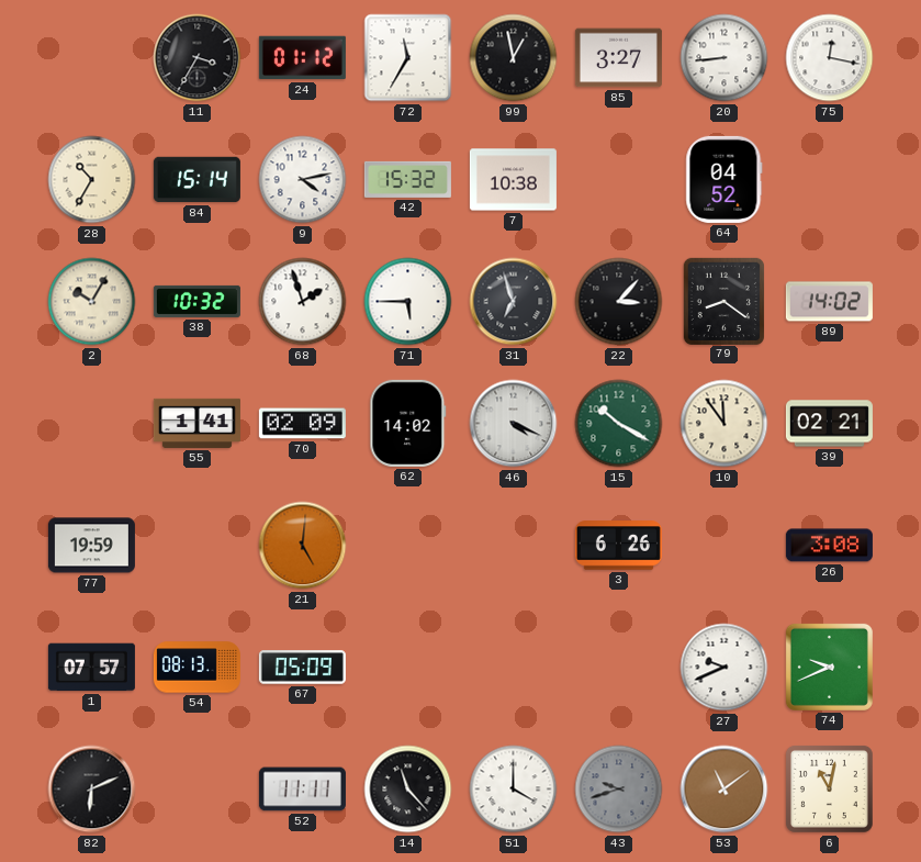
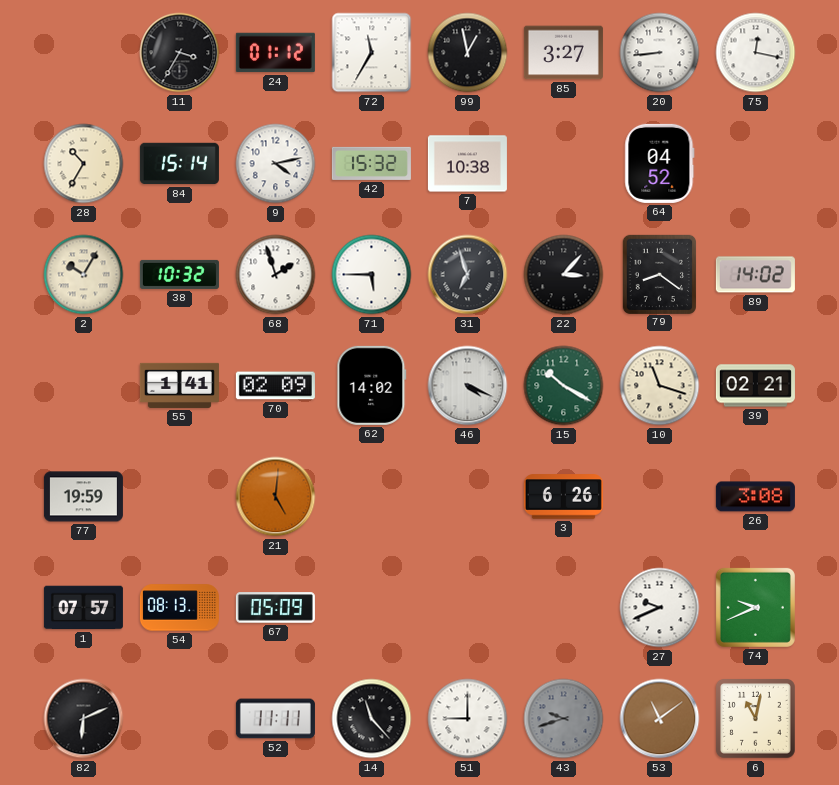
10: 11:54 -> 11:18
51: 4:00 -> 9:00
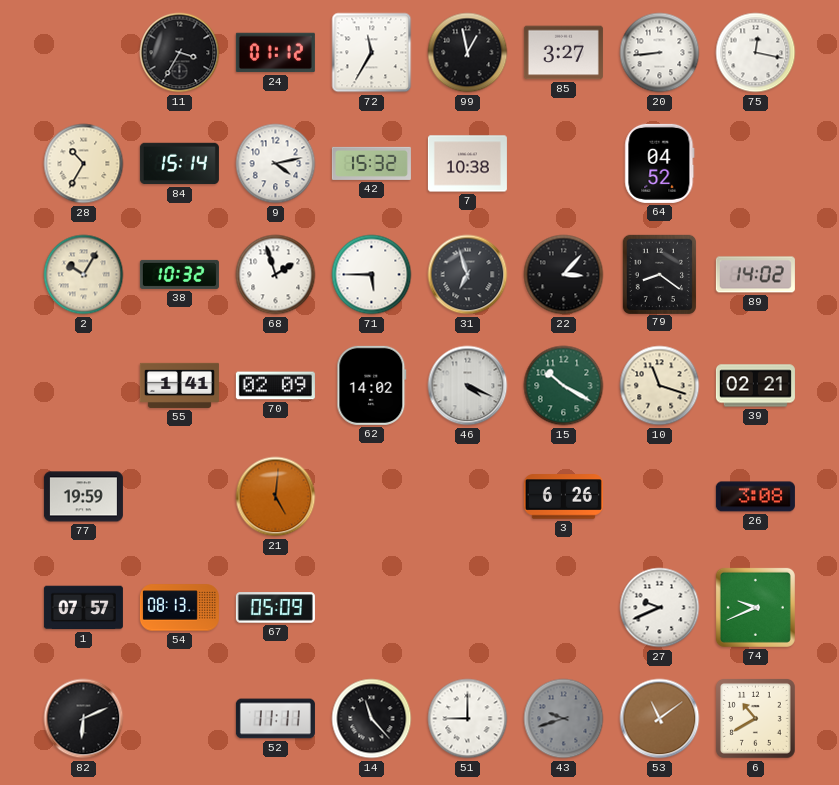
6: 11:02 -> 10:40
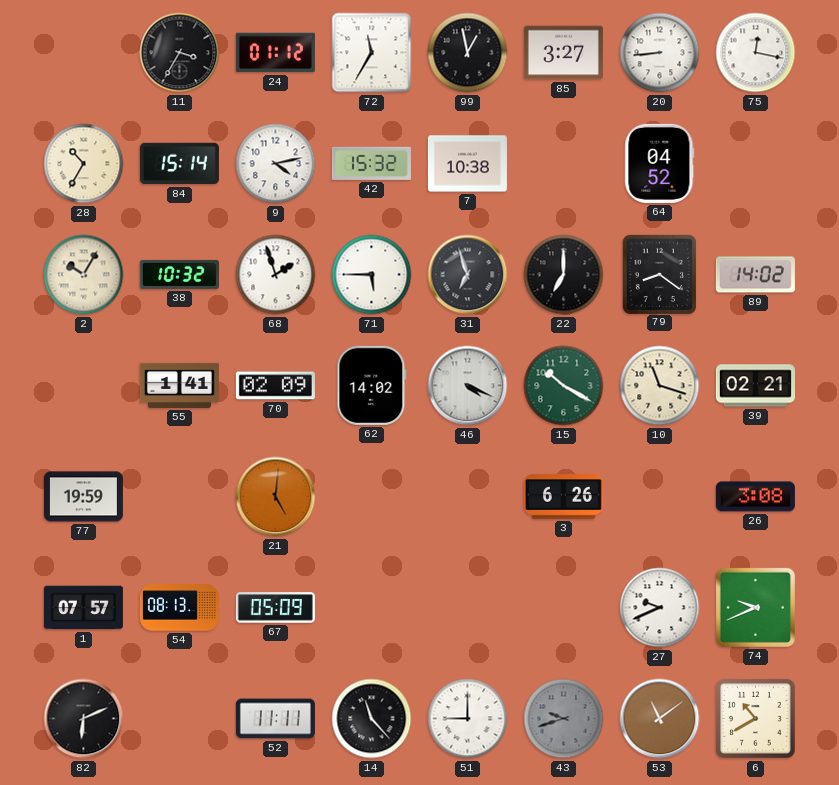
22: 3:07 -> 7:00
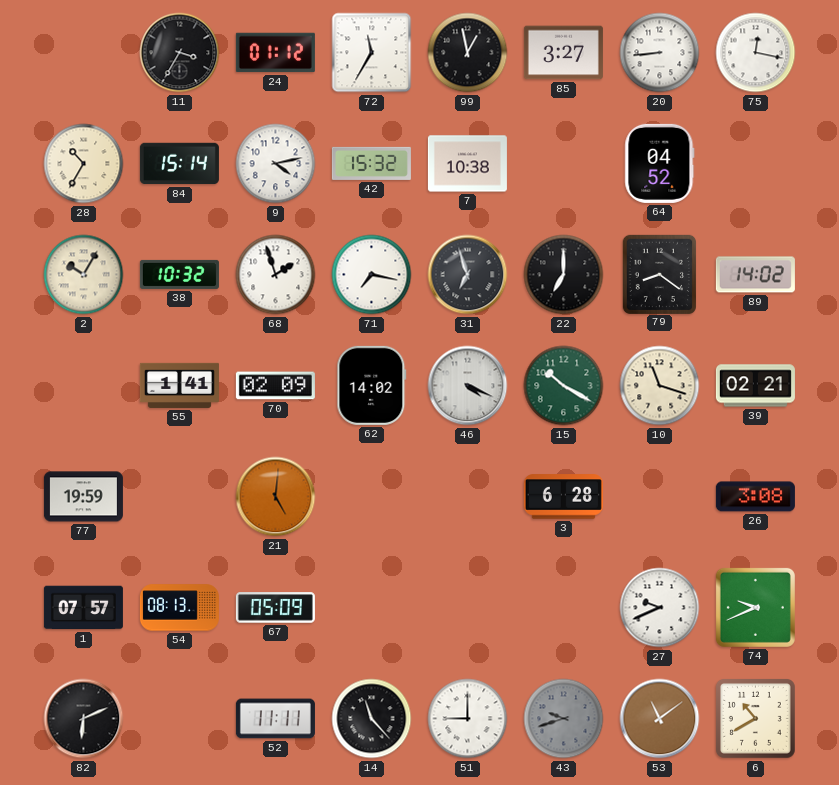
71: 5:45 -> 7:17
3: 6:26 -> 6:28
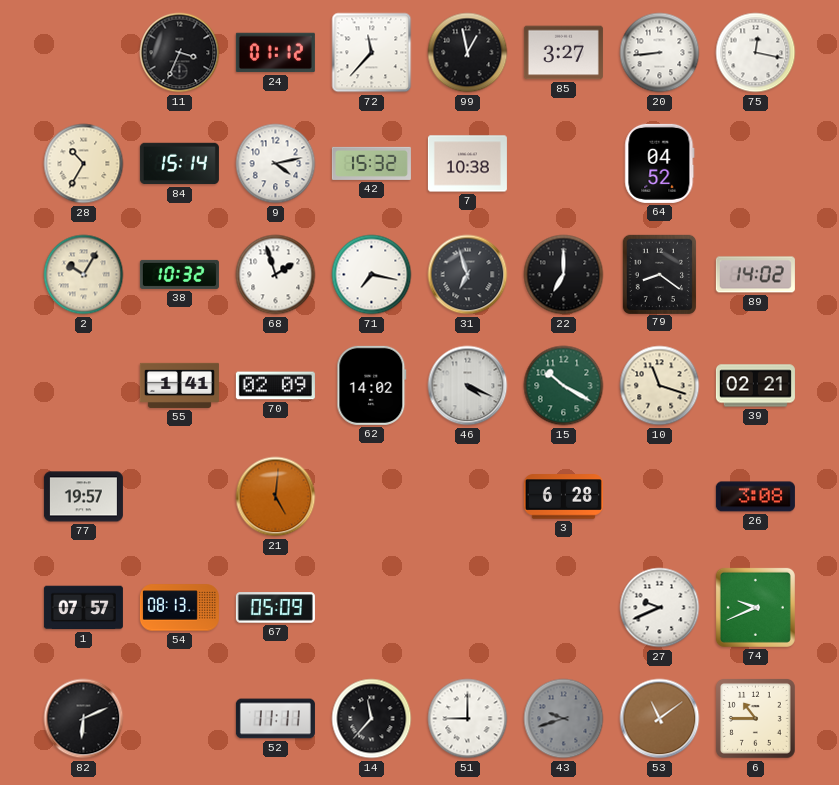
11: 3:35 -> 3:34
72: 11:35 -> 11:37
77: 19:59 -> 19:57
14: 11:23 -> 11:37
6: 10:40 -> 10:45
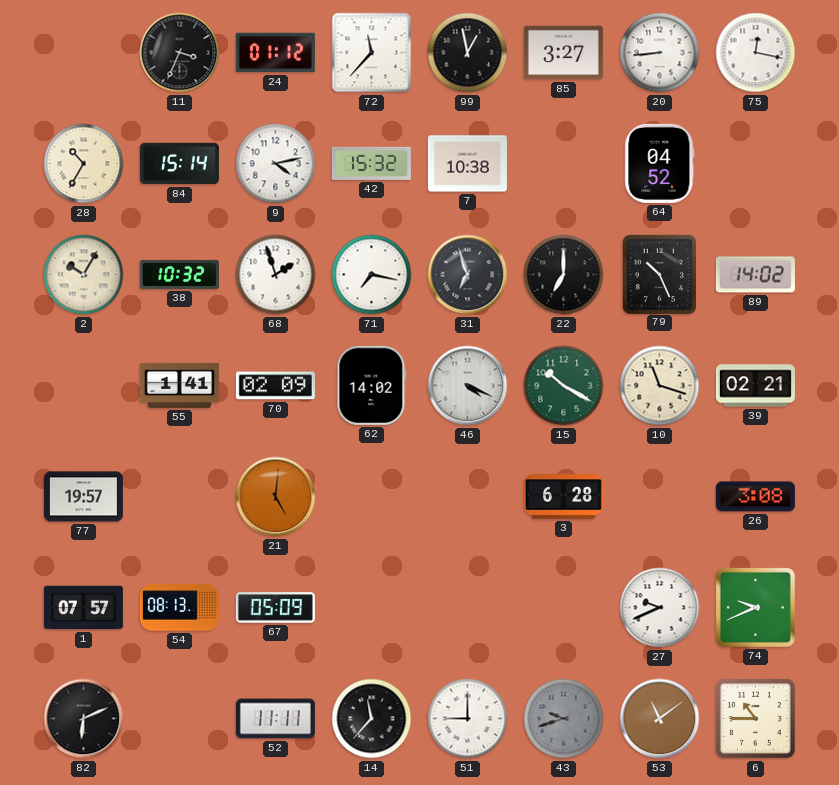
79: 8:21 -> 10:26
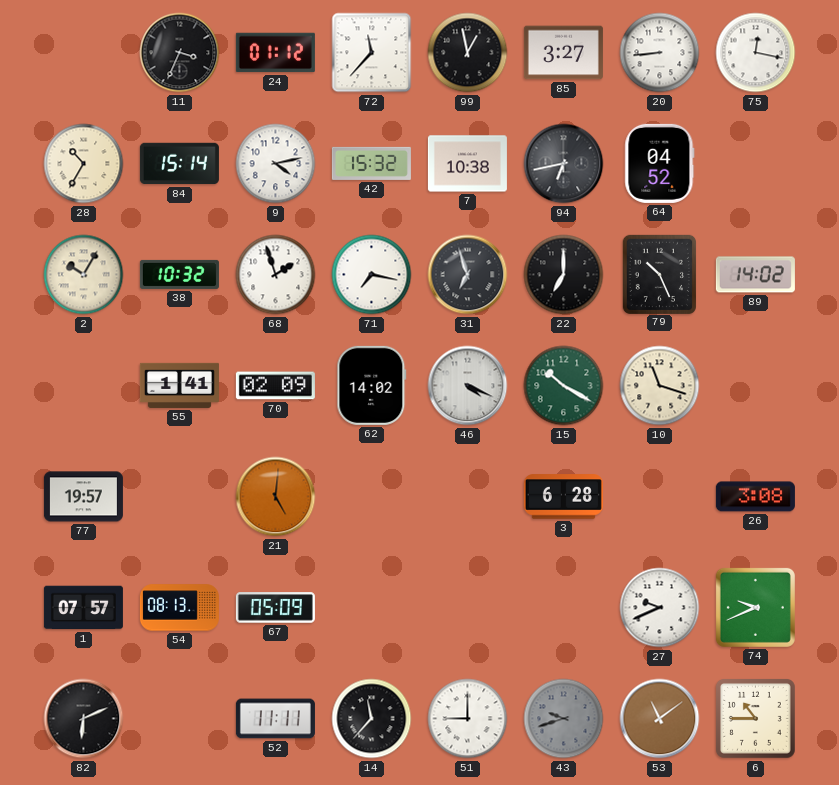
94: none -> 6:43
39: 02:21 -> none
